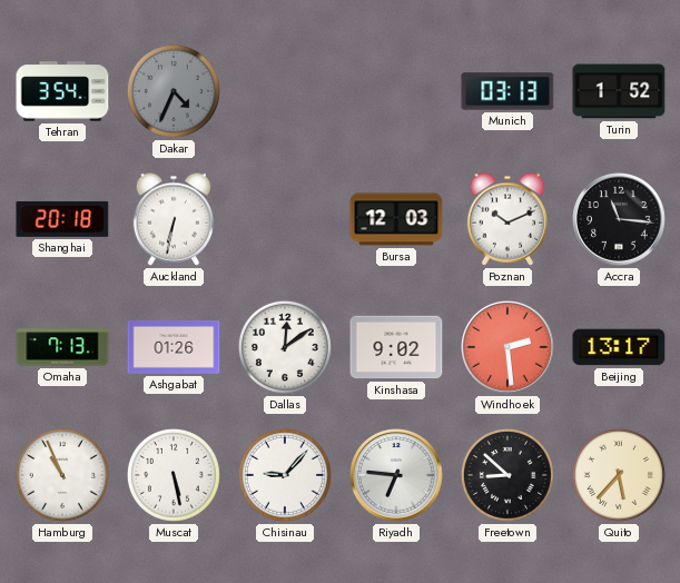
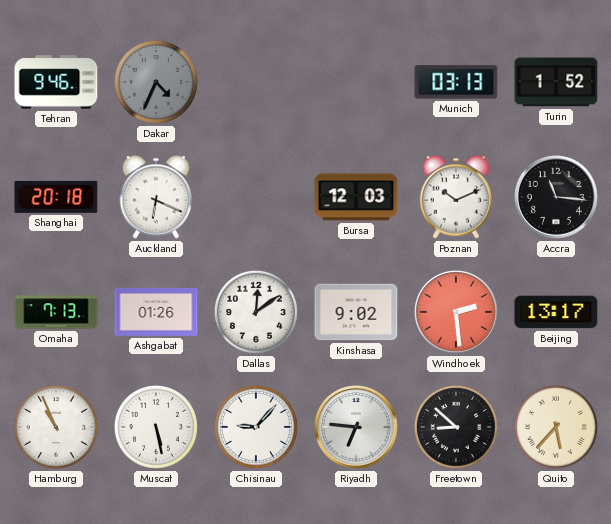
Tehran: 3:54 -> 9:46
Auckland: 6:32 -> 6:19
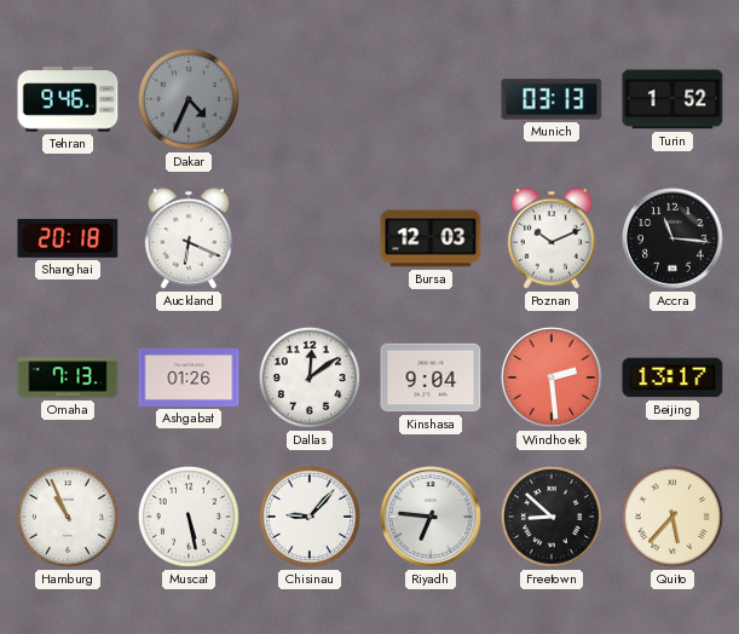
Kinshasa: 9:02 -> 9:04
